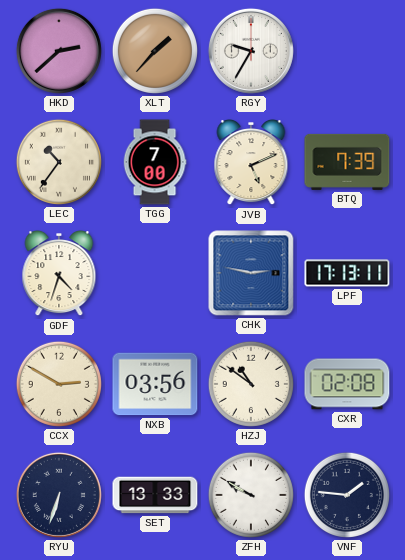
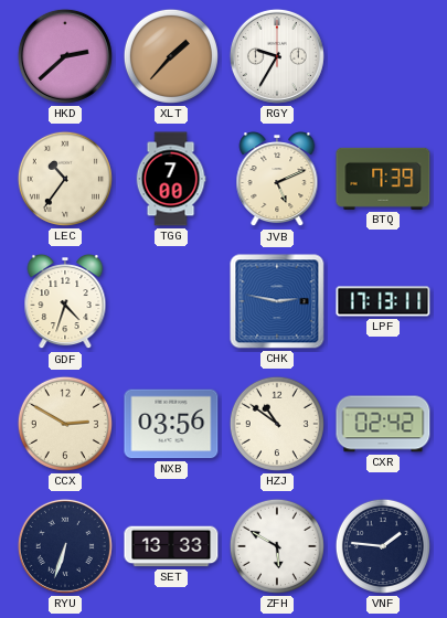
CXR: 02:08 -> 02:42
ZFH: 9:50 -> 5:50
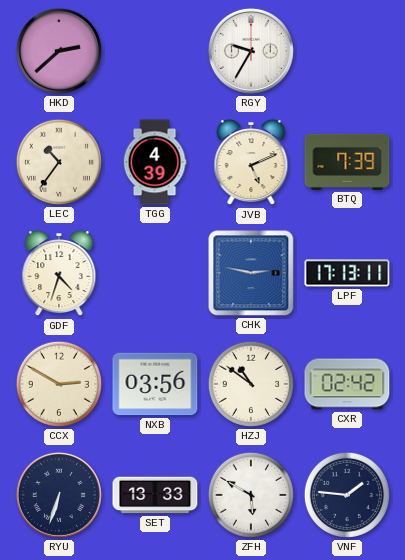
XLT: 1:37 -> none
TGG: 7:00 -> 4:39
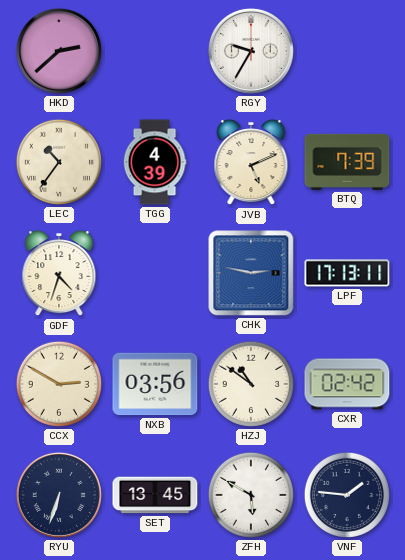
SET: 13:33 -> 13:45
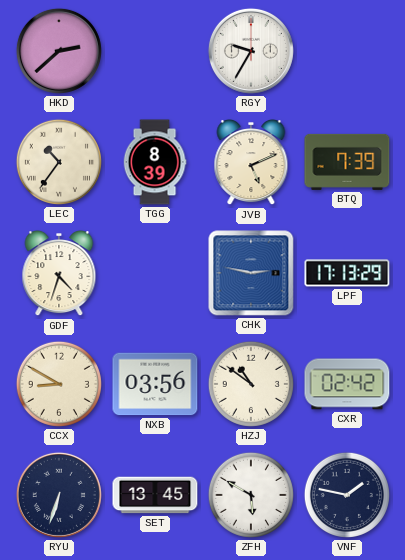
TGG: 4:39 -> 8:39
LPF: 17:13:11 -> 17:13:29
CCX: 2:50 -> 8:50
VNF: 1:46 -> 1:47
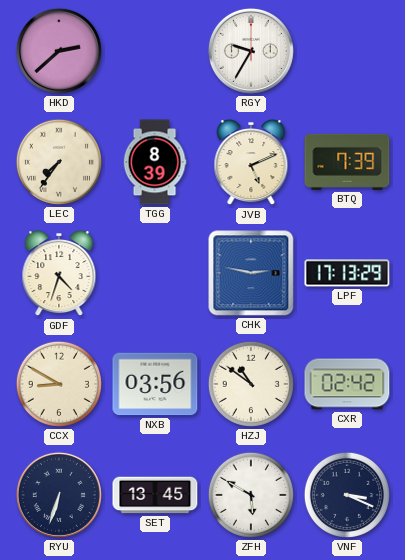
LEC: 10:36 -> 7:36
VNF: 1:47 -> 3:19
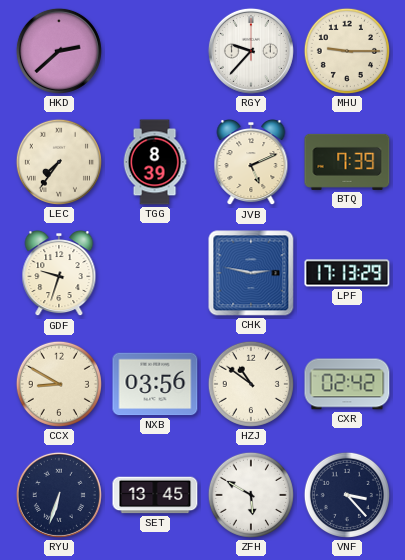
RGY: 9:35 -> 9:37
MHU: none -> 9:15
GDF: 4:33 -> 9:33
VNF: 3:19 -> 3:23
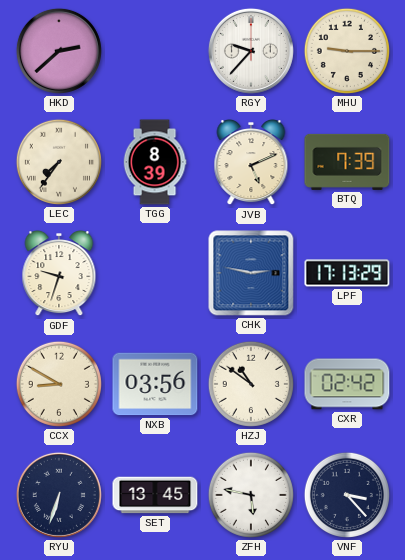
ZFH: 5:50 -> 5:47
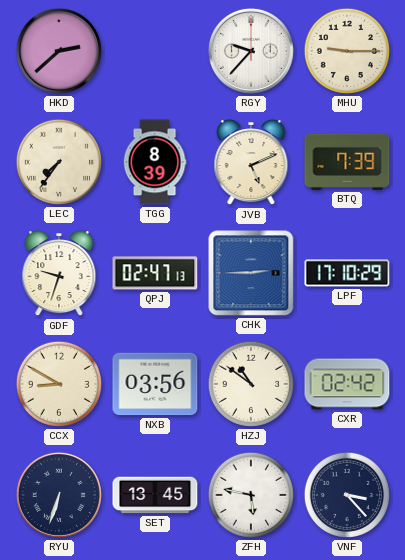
QPJ: none -> 02:47
CHK: 2:47 -> 2:45
LPF: 17:13 -> 17:10
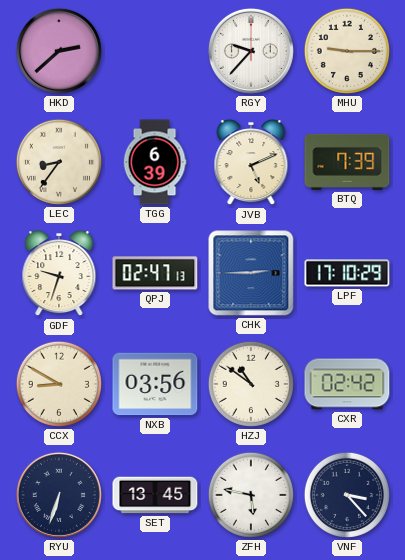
LEC: 7:36 -> 8:36
TGG: 8:39 -> 6:39
